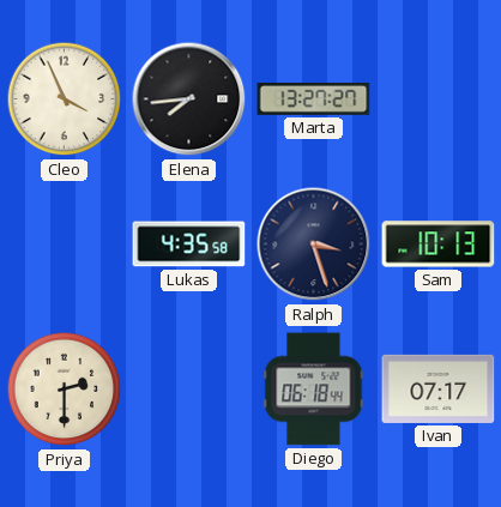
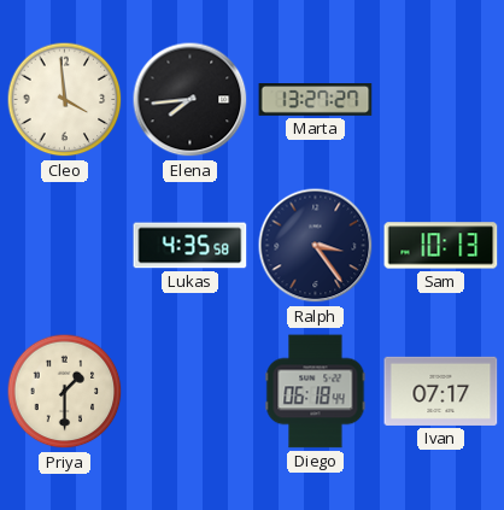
Cleo: 3:56 -> 3:59
Ralph: 3:27 -> 3:24
Priya: 2:30 -> 1:30
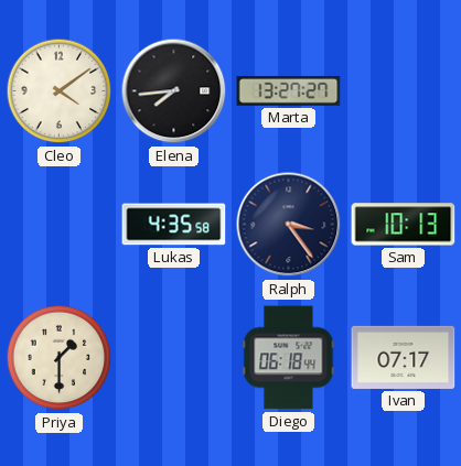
Cleo: 3:59 -> 4:09
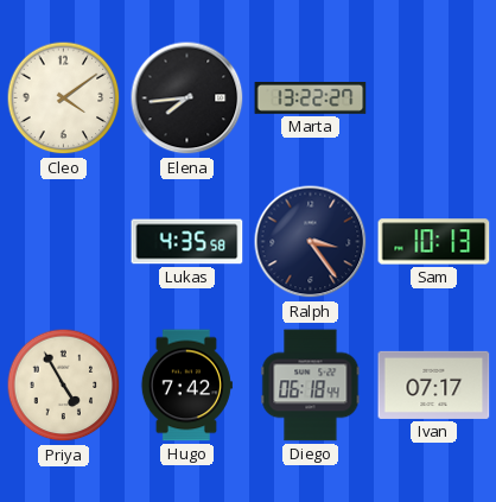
Marta: 13:27 -> 13:22
Priya: 1:30 -> 4:55
Hugo: none -> 7:42
